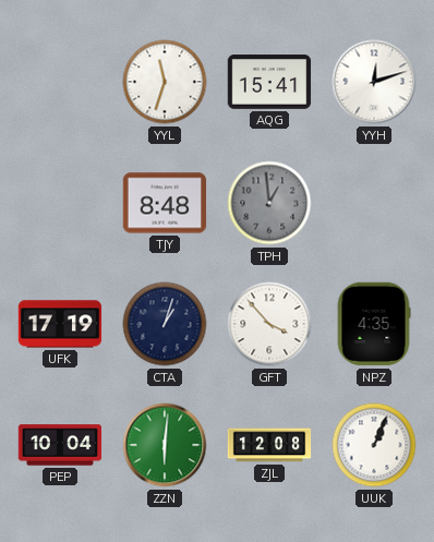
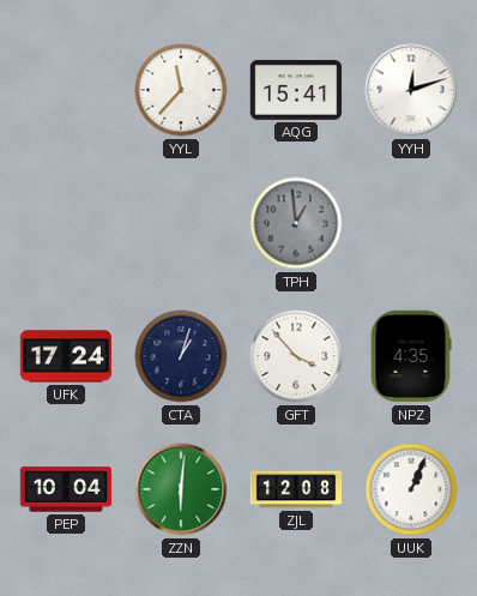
YYL: 11:33 -> 11:37
TJY: 8:48 -> none
UFK: 17:19 -> 17:24
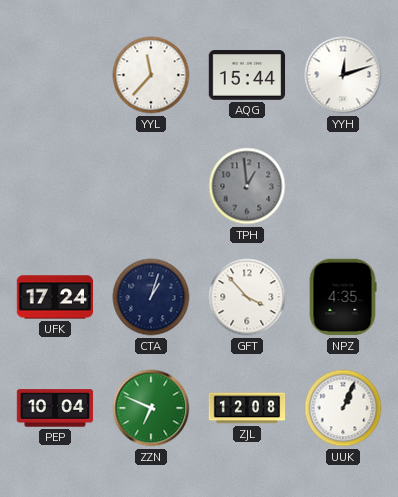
AQG: 15:41 -> 15:44
ZZN: 6:01 -> 6:49
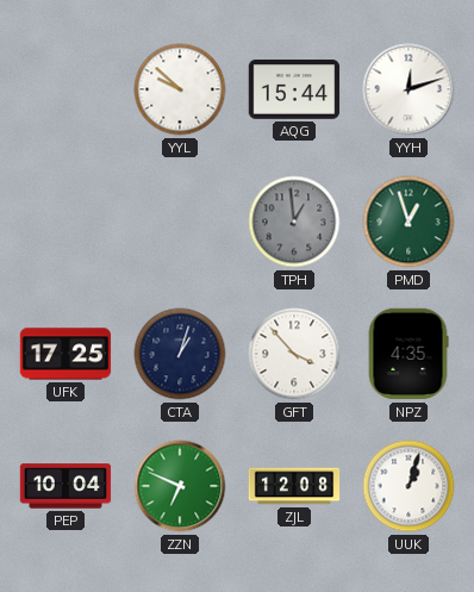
YYL: 11:37 -> 9:52
PMD: none -> 12:57
UFK: 17:24 -> 17:25
UUK: 1:04 -> 1:03
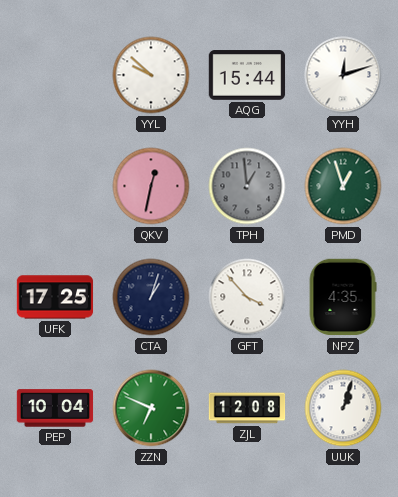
QKV: none -> 12:32
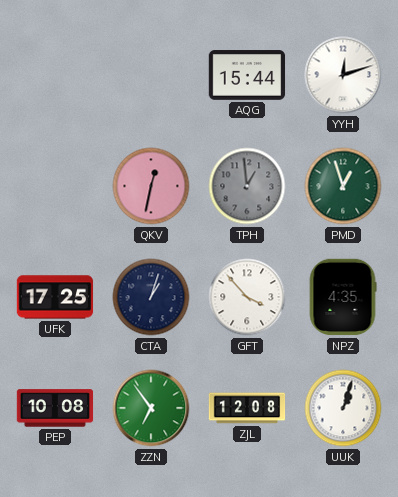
YYL: 9:52 -> none
PEP: 10:04 -> 10:08
ZZN: 6:49 -> 6:54
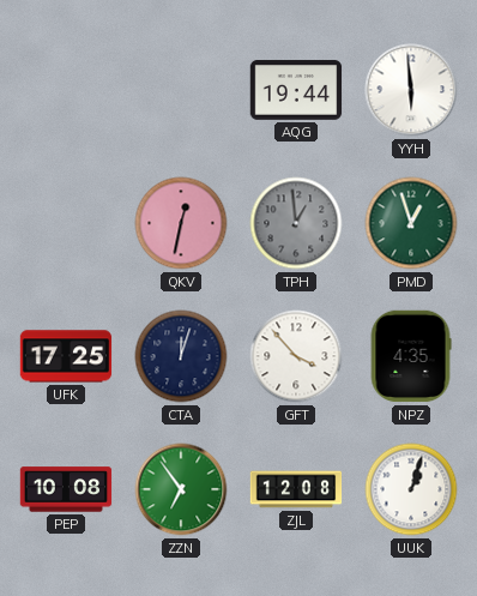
AQG: 15:44 -> 19:44
YYH: 12:12 -> 5:59
CTA: 1:03 -> 12:03
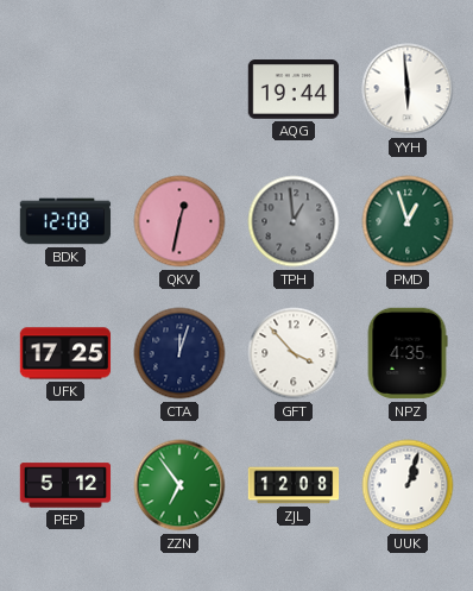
BDK: none -> 12:08
PEP: 10:08 -> 5:12
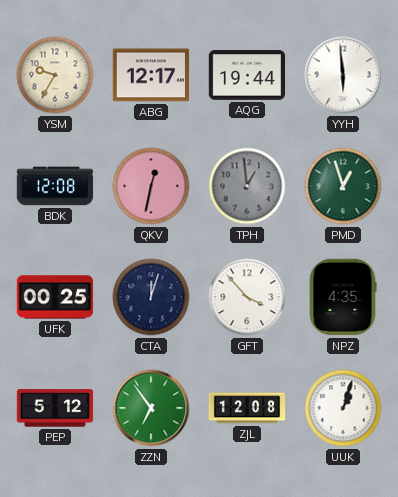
YSM: none -> 9:35
ABG: none -> 12:17
UFK: 17:25 -> 00:25
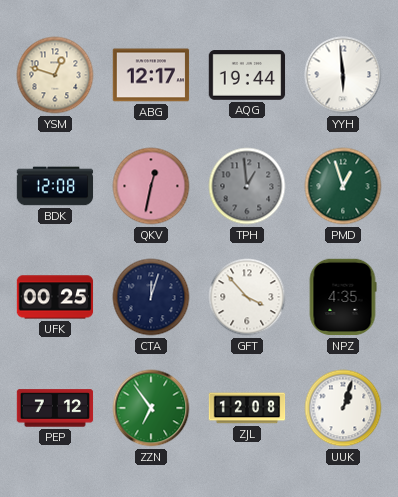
YSM: 9:35 -> 12:48
PEP: 5:12 -> 7:12
